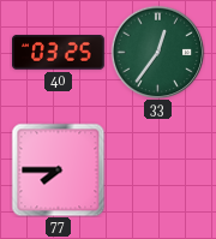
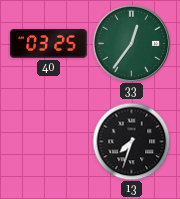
77: 7:45 -> none
13: none -> 7:33
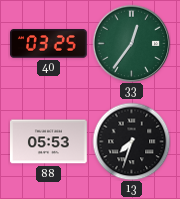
88: none -> 05:53
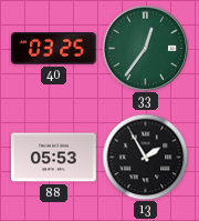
13: 7:33 -> 1:55
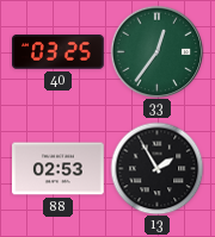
88: 05:53 -> 02:53
